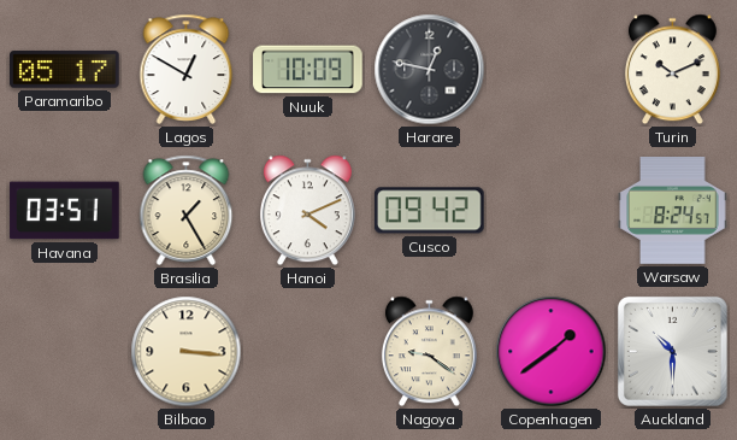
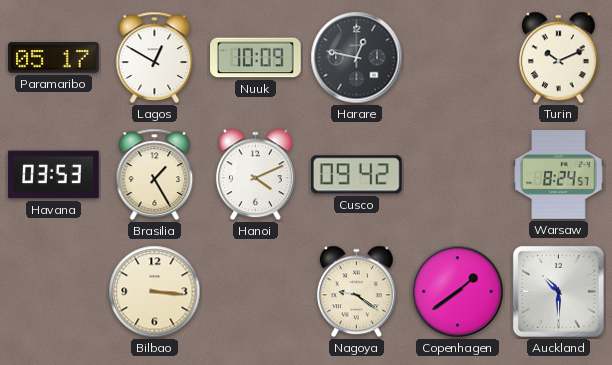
Havana: 03:51 -> 03:53
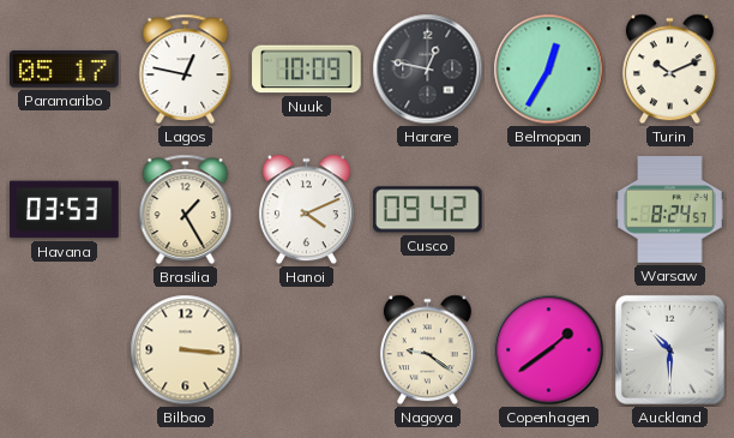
Lagos: 12:50 -> 12:47
Belmopan: none -> 12:35
